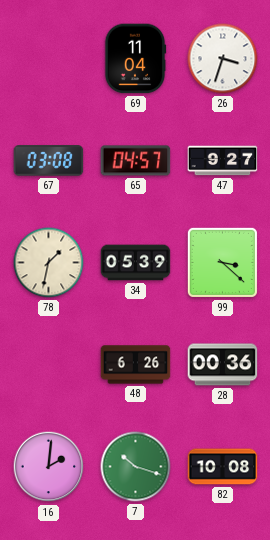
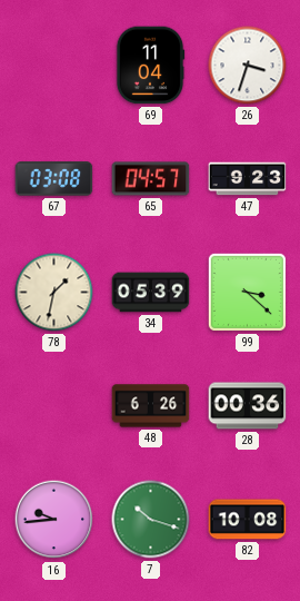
47: 9:27 -> 9:23
16: 2:01 -> 9:44
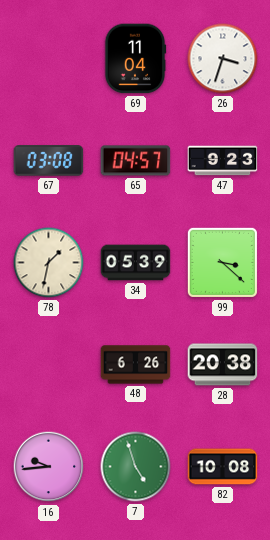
28: 00:36 -> 20:38
7: 10:18 -> 4:57
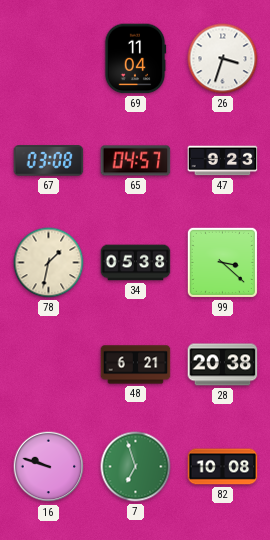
34: 05:39 -> 05:38
48: 6:26 -> 6:21
16: 9:44 -> 9:48
7: 4:57 -> 6:57
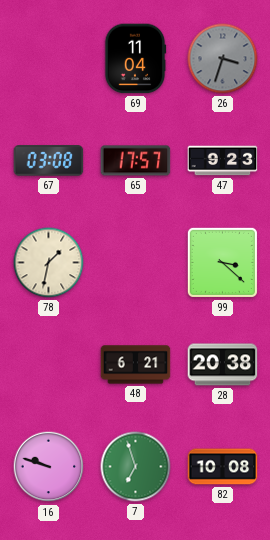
26 dial: white -> grey
65: 04:57 -> 17:57
34: 05:38 -> none
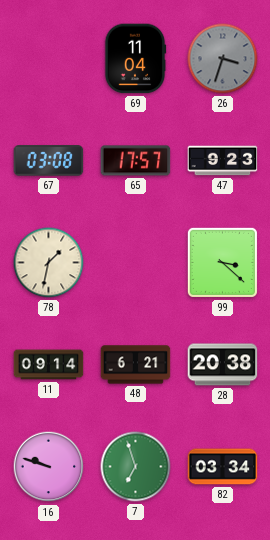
11: none -> 09:14
82: 10:08 -> 03:34
